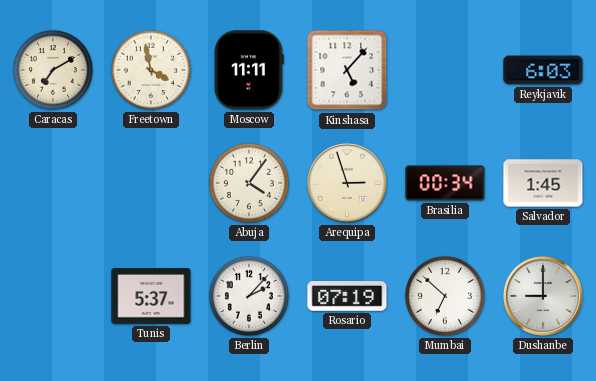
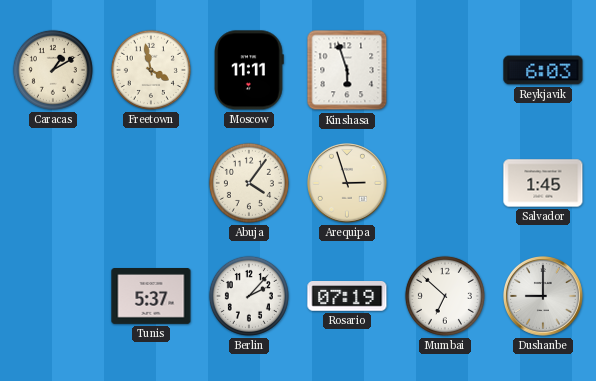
Caracas: 7:10 -> 1:10
Kinshasa: 5:07 -> 5:57
Brasilia: 00:34 -> none
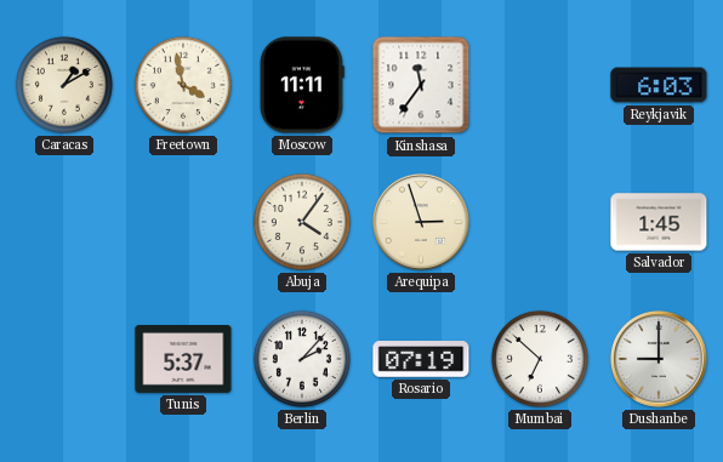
Kinshasa: 5:57 -> 11:36
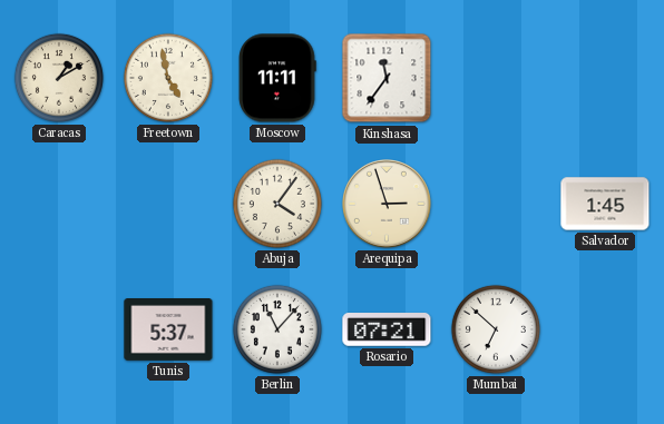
Freetown: 3:58 -> 4:58
Reykjavik: 6:03 -> none
Berlin: 2:07 -> 11:07
Rosario: 07:19 -> 07:21
Dushanbe: 9:00 -> none
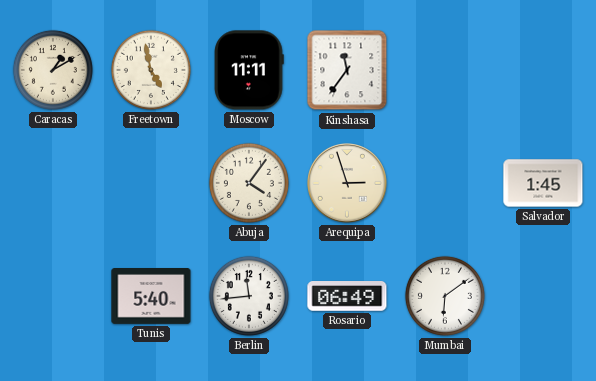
Tunis: 5:37 -> 5:40
Berlin: 11:07 -> 11:44
Rosario: 07:21 -> 06:49
Mumbai: 6:52 -> 6:09
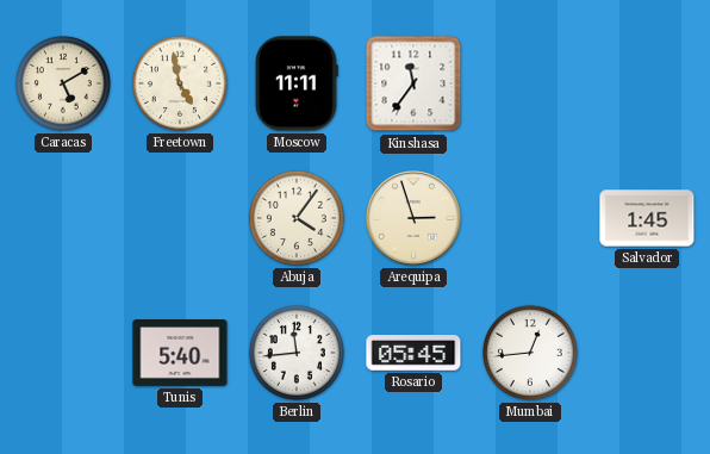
Caracas: 1:10 -> 5:10
Rosario: 06:49 -> 05:45
Mumbai: 6:09 -> 12:44
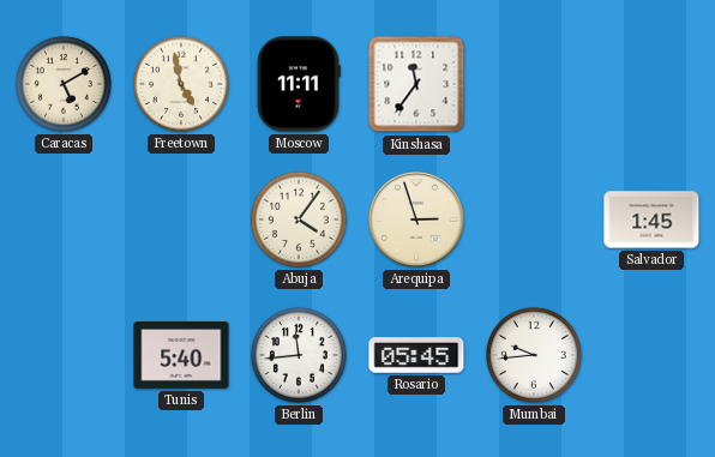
Mumbai: 12:44 -> 9:44
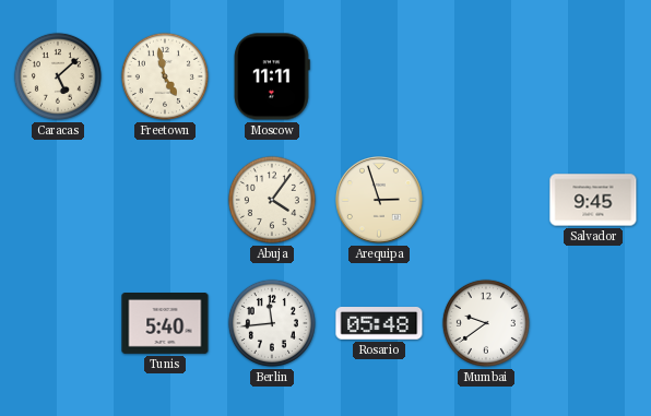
Caracas: 5:10 -> 5:08
Kinshasa: 11:36 -> none
Salvador: 1:45 -> 9:45
Rosario: 05:45 -> 05:48
Mumbai: 9:44 -> 9:39
